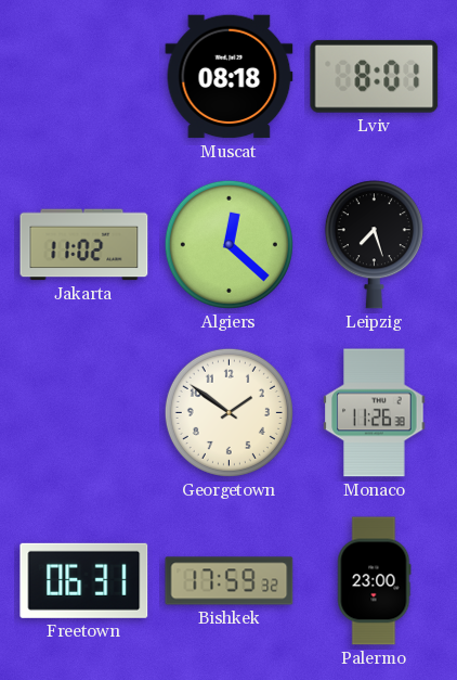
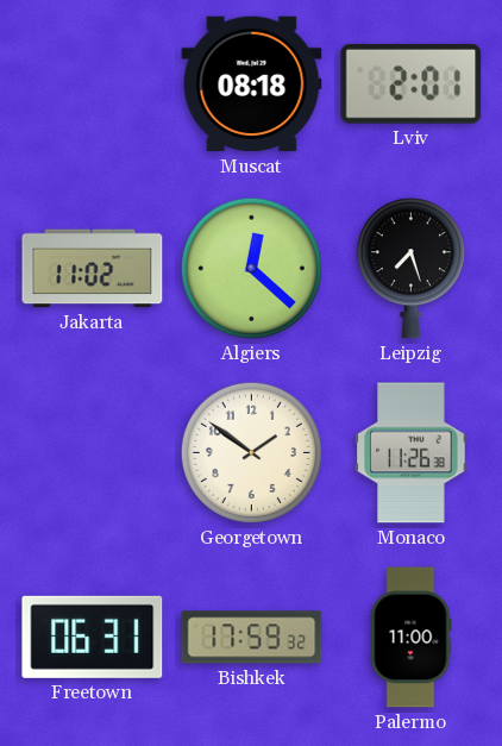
Lviv: 8:01 -> 2:01
Palermo: 23:00 -> 11:00
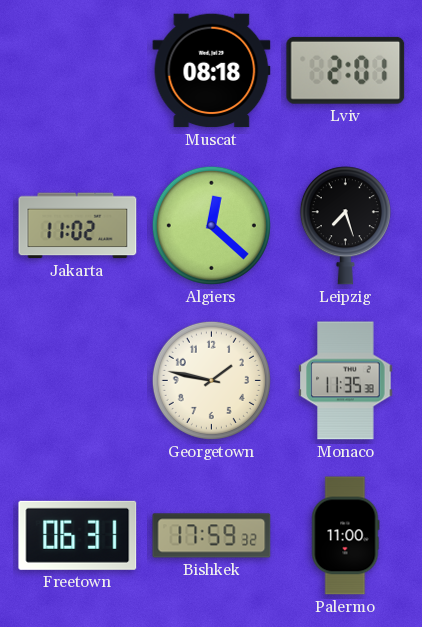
Georgetown: 1:51 -> 1:47
Monaco: 11:26 -> 11:35
